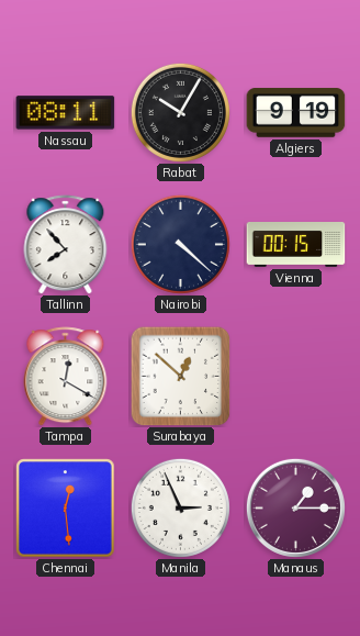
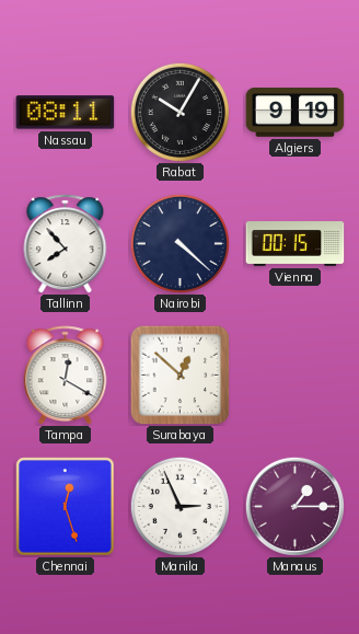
Chennai: 12:29 -> 12:27
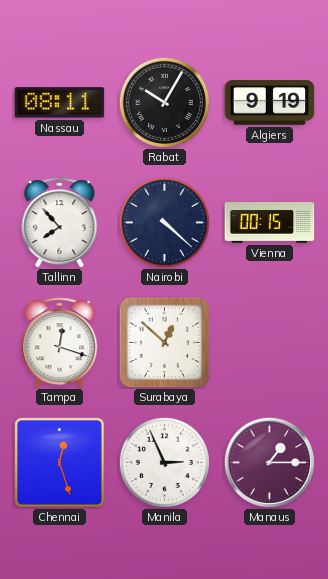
Tampa: 12:20 -> 12:18
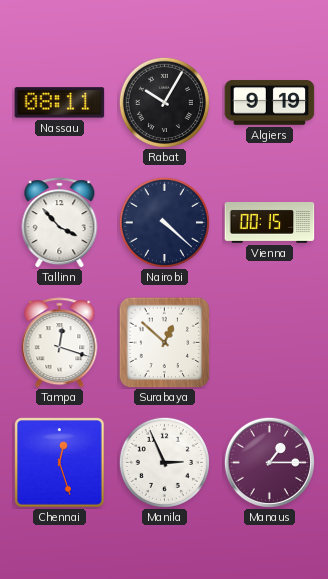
Tallinn: 7:53 -> 3:53
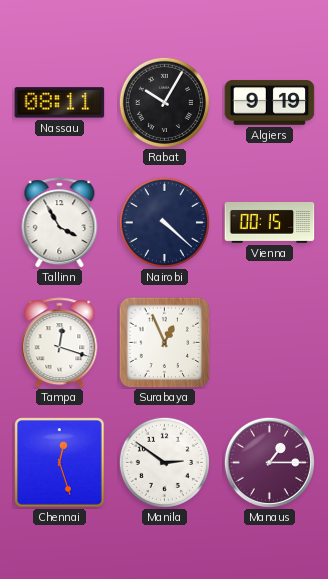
Tallinn: 3:53 -> 3:55
Surabaya: 12:52 -> 12:56
Manila: 2:56 -> 2:51
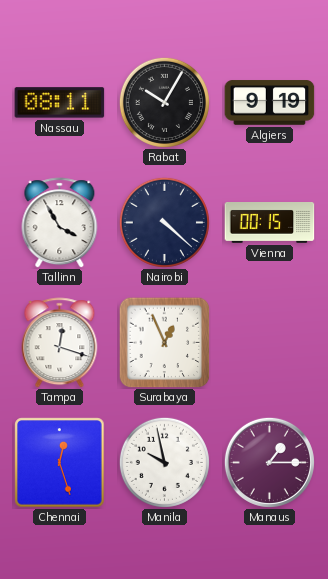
Manila: 2:51 -> 9:58
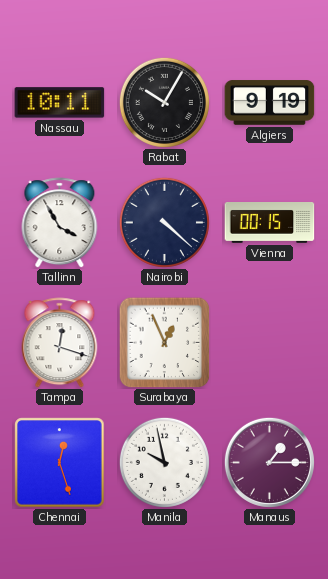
Nassau: 08:11 -> 10:11
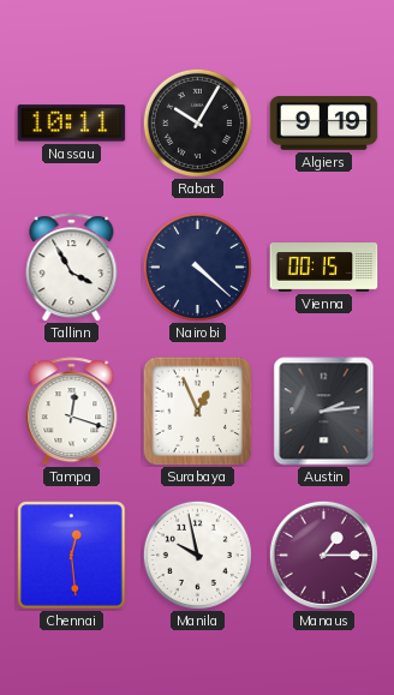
Austin: none -> 2:14
Chennai: 12:27 -> 12:29
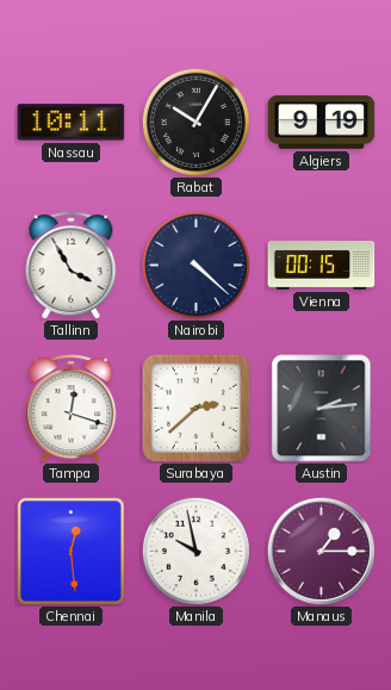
Surabaya: 12:56 -> 2:38
